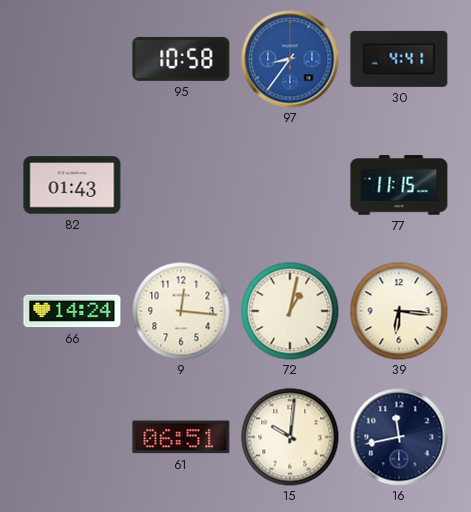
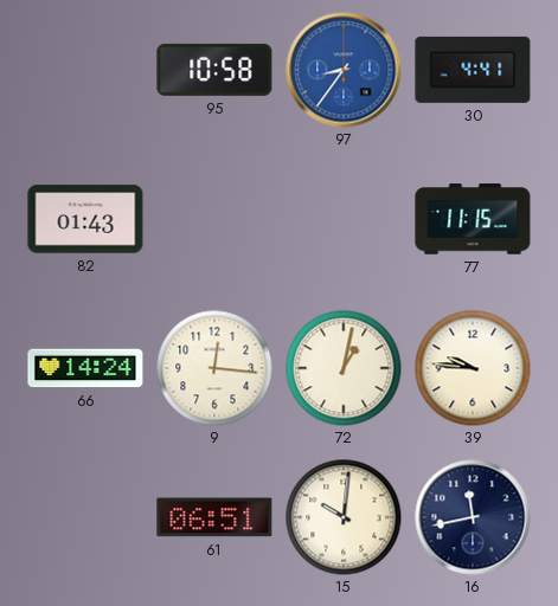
39: 6:16 -> 9:46
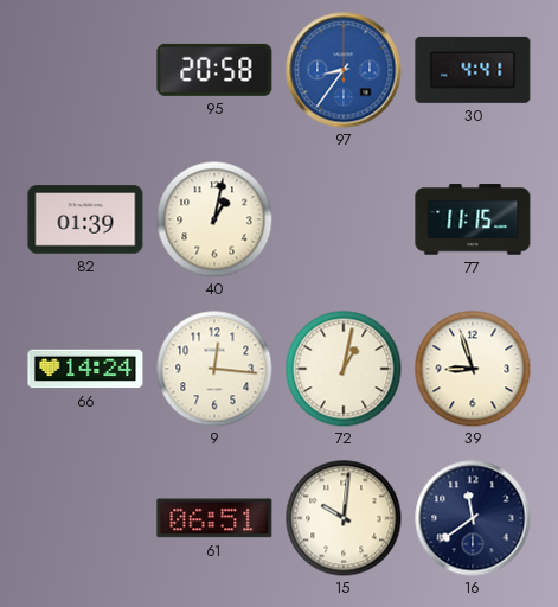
95: 10:58 -> 20:58
82: 01:43 -> 01:39
40: none -> 1:02
39: 9:46 -> 8:57
16: 11:43 -> 11:39
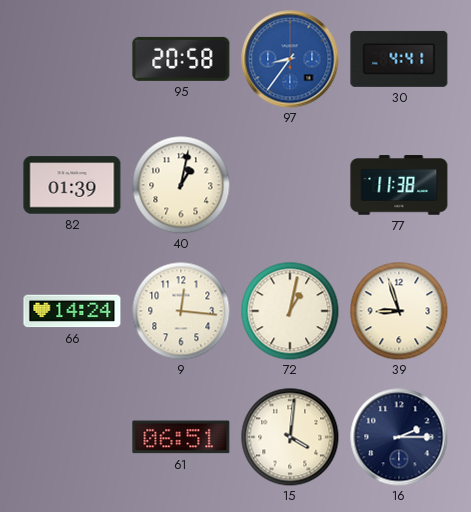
77: 11:15 -> 11:38
15: 10:01 -> 4:01
16: 11:39 -> 2:15
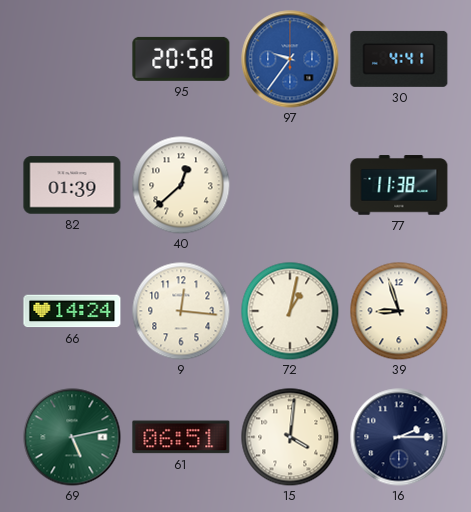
97: 8:36 -> 9:36
40: 1:02 -> 12:38
69: none -> 5:13
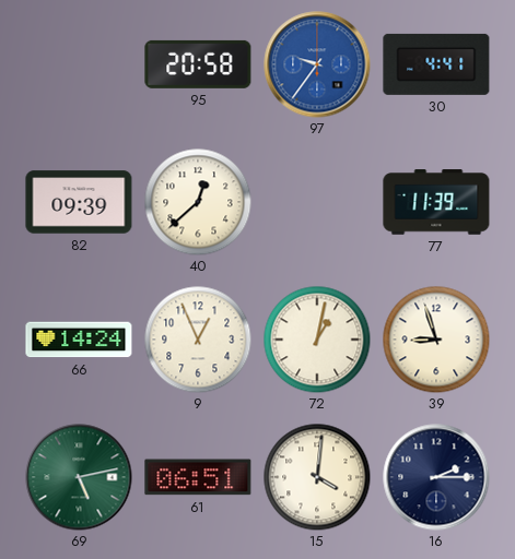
82: 01:39 -> 09:39
77: 11:38 -> 11:39
9: 12:16 -> 12:56
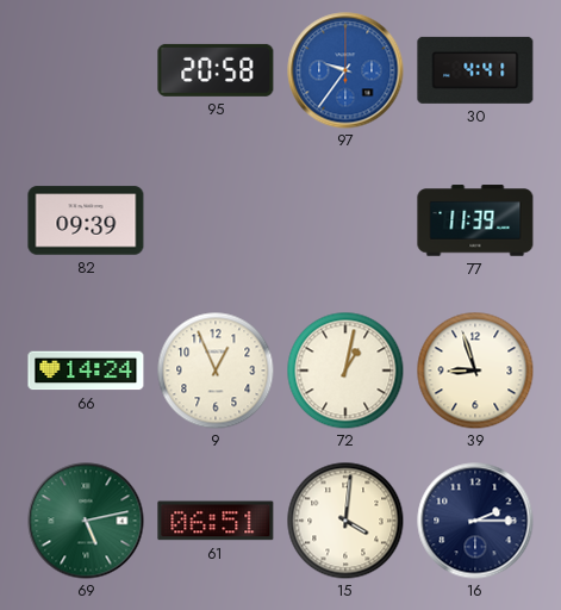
40: 12:38 -> none
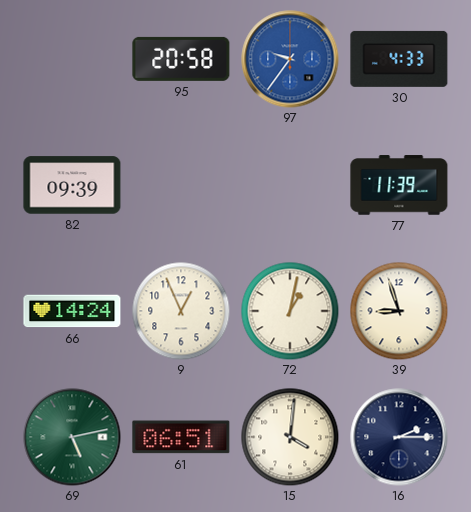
30: 4:41 -> 4:33
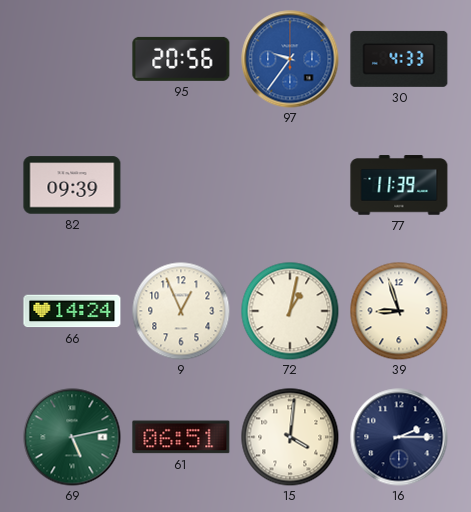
95: 20:58 -> 20:56
